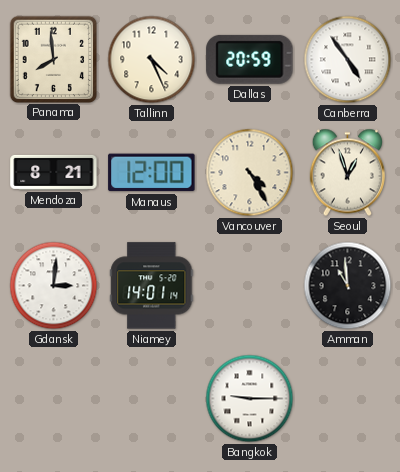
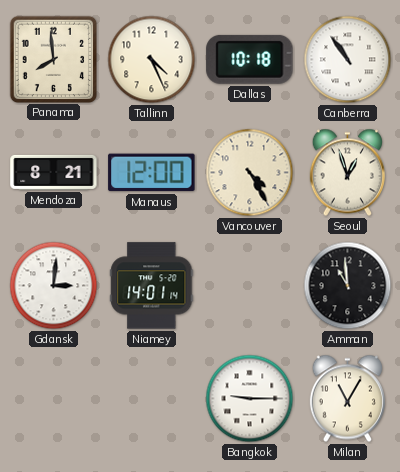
Dallas: 20:59 -> 10:18
Canberra: 4:54 -> 10:54
Milan: none -> 11:05
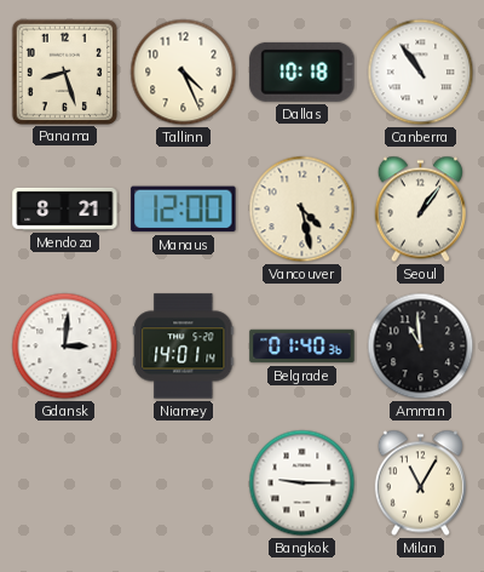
Panama: 7:59 -> 8:27
Vancouver: 4:25 -> 4:28
Seoul: 12:57 -> 1:06
Belgrade: none -> 01:40
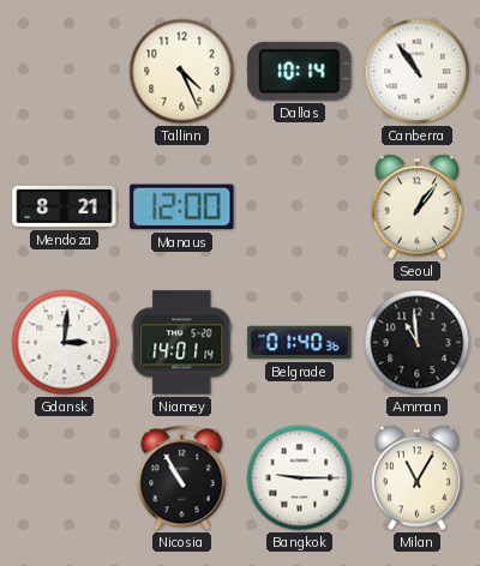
Panama: 8:27 -> none
Dallas: 10:18 -> 10:14
Vancouver: 4:28 -> none
Nicosia: none -> 10:55
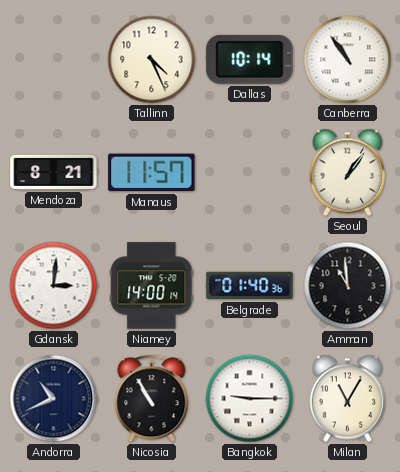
Manaus: 12:00 -> 11:57
Niamey: 14:01 -> 14:00
Andorra: none -> 10:41
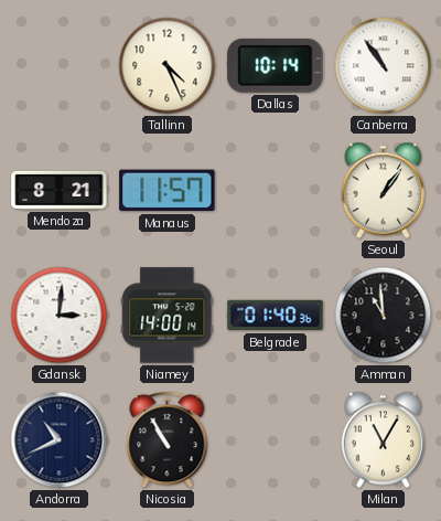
Bangkok: 9:15 -> none
